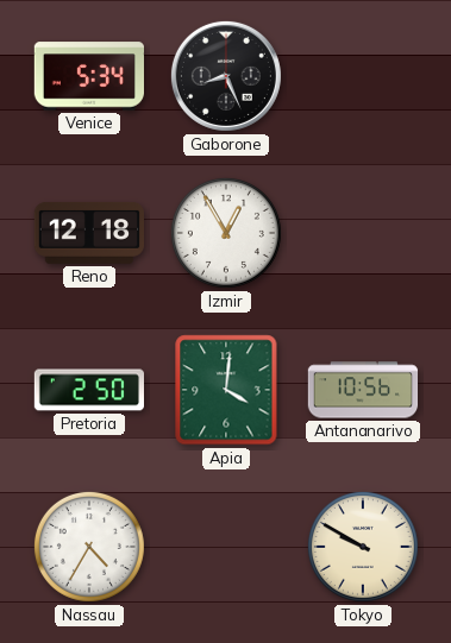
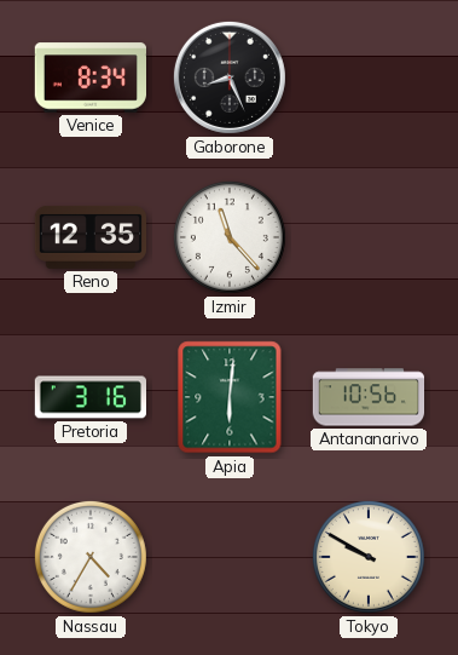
Venice: 5:34 -> 8:34
Reno: 12:18 -> 12:35
Izmir: 12:55 -> 11:23
Pretoria: 2:50 -> 3:16
Apia: 4:01 -> 6:01
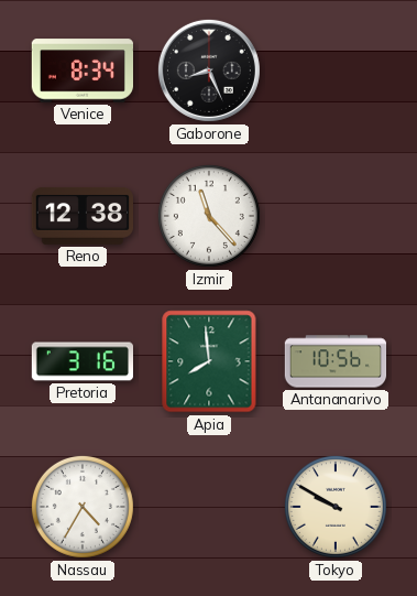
Reno: 12:35 -> 12:38
Apia: 6:01 -> 7:59
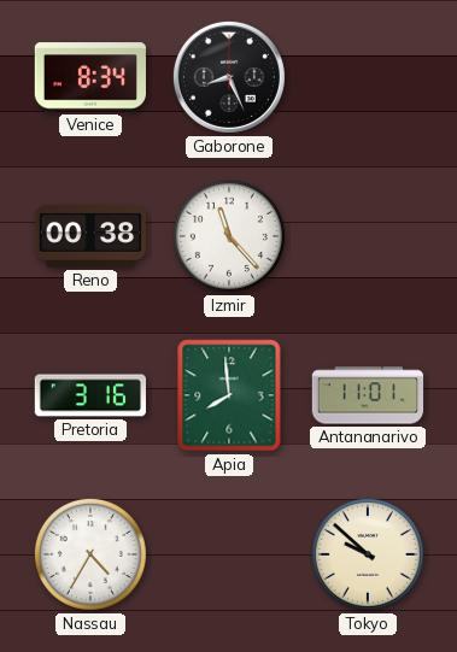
Reno: 12:38 -> 00:38
Antananarivo: 10:56 -> 11:01
Tokyo: 9:50 -> 9:52
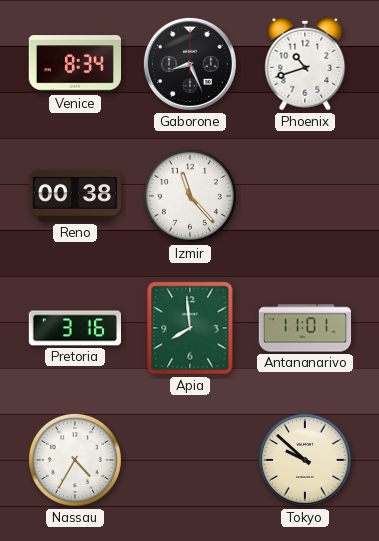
Phoenix: none -> 10:42
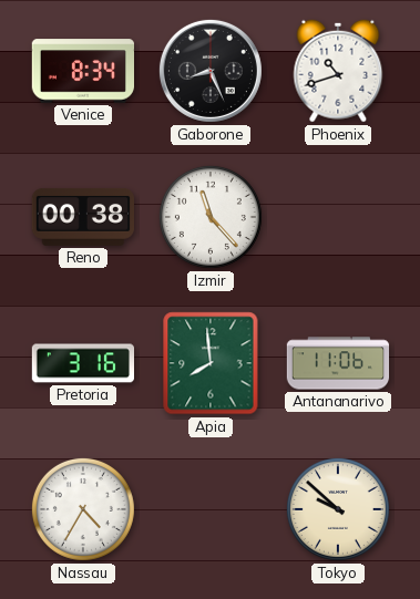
Antananarivo: 11:01 -> 11:06
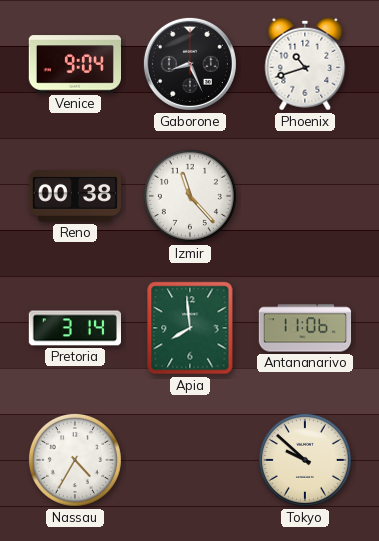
Venice: 8:34 -> 9:04
Pretoria: 3:16 -> 3:14
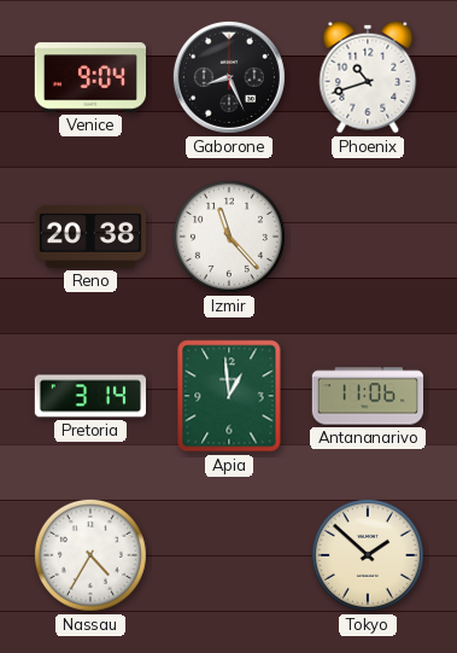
Reno: 00:38 -> 20:38
Apia: 7:59 -> 12:59
Tokyo: 9:52 -> 1:52
